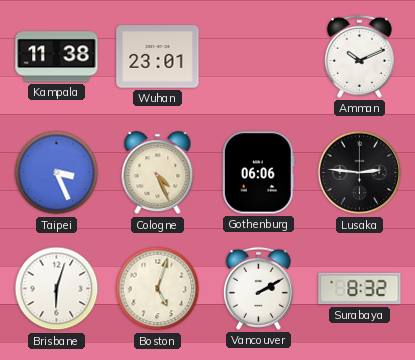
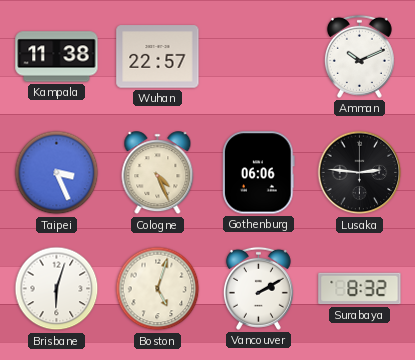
Wuhan: 23:01 -> 22:57
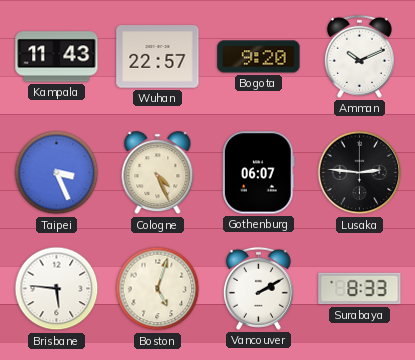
Kampala: 11:38 -> 11:43
Bogota: none -> 9:20
Gothenburg: 06:06 -> 06:07
Brisbane: 6:03 -> 5:46
Surabaya: 8:32 -> 8:33
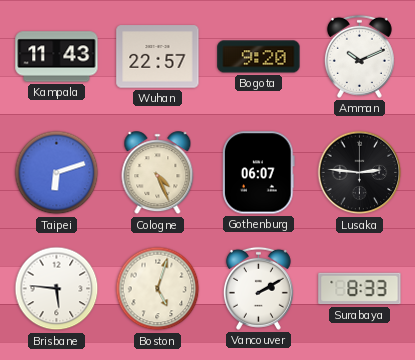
Taipei: 3:26 -> 6:12
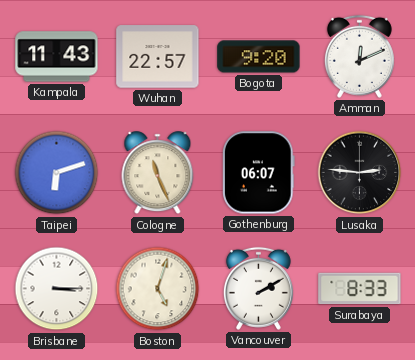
Amman: 10:11 -> 12:11
Cologne: 4:26 -> 11:26
Brisbane: 5:46 -> 3:15
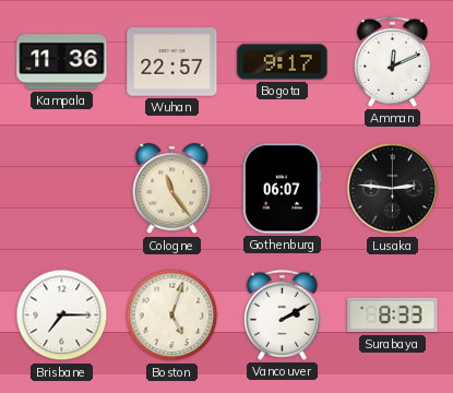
Kampala: 11:43 -> 11:36
Bogota: 9:20 -> 9:17
Taipei: 6:12 -> none
Cologne: 11:26 -> 11:24
Brisbane: 3:15 -> 7:15
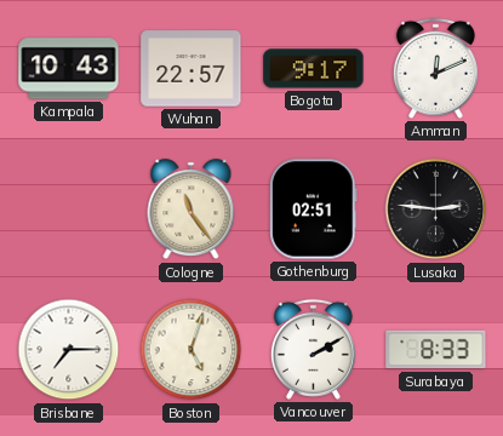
Kampala: 11:36 -> 10:43
Gothenburg: 06:07 -> 02:51
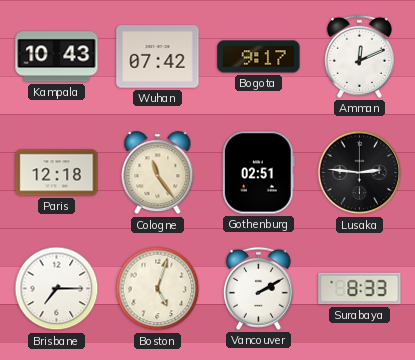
Wuhan: 22:57 -> 07:42
Paris: none -> 12:18
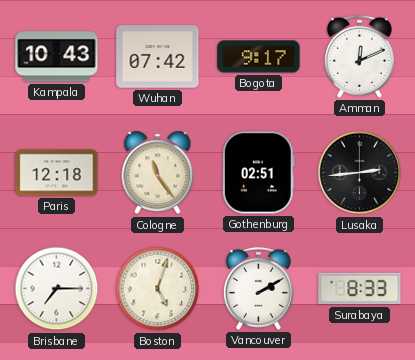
Lusaka: 2:46 -> 2:44
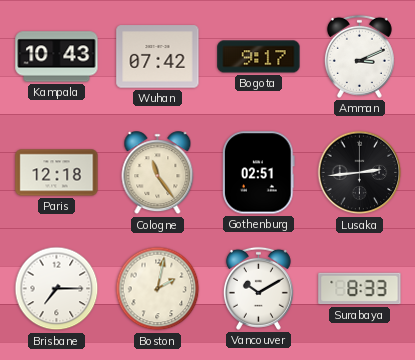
Amman: 12:11 -> 3:11
Boston: 5:03 -> 2:02
Vancouver: 2:10 -> 10:10
